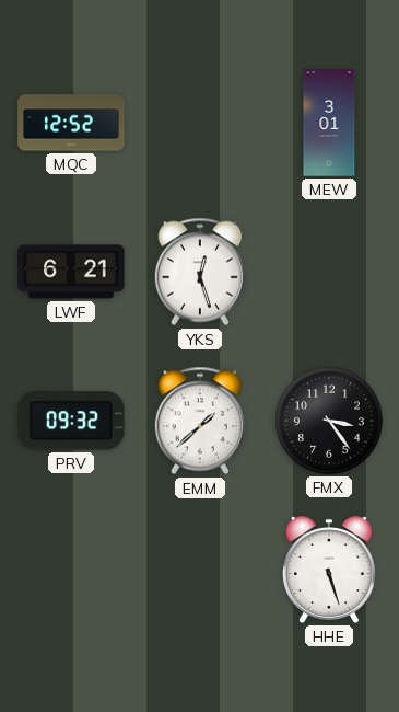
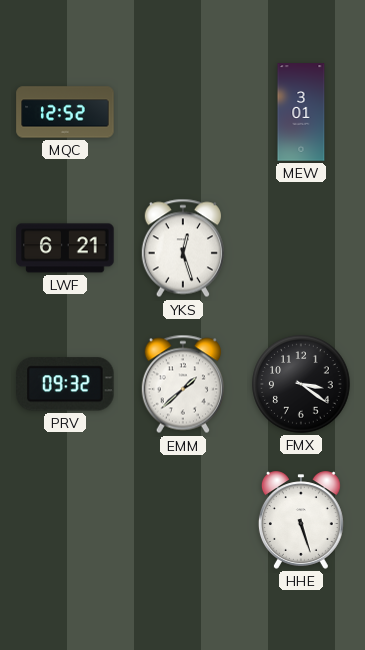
FMX: 3:24 -> 3:21
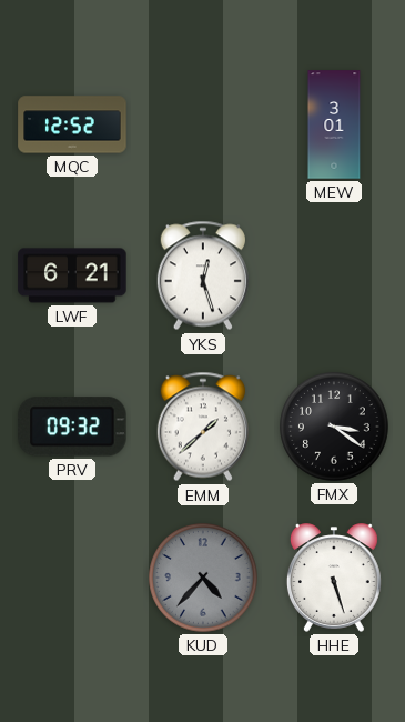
KUD: none -> 4:37
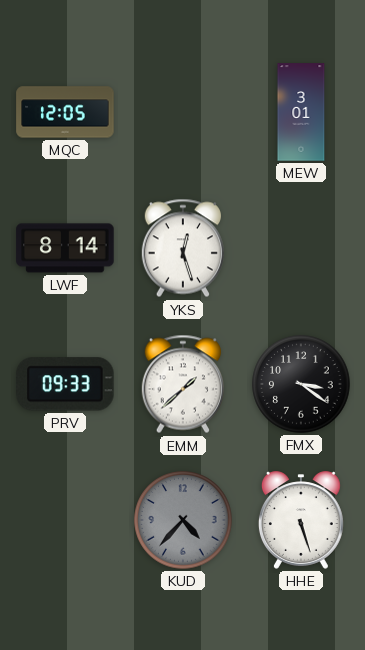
MQC: 12:52 -> 12:05
LWF: 6:21 -> 8:14
PRV: 09:32 -> 09:33
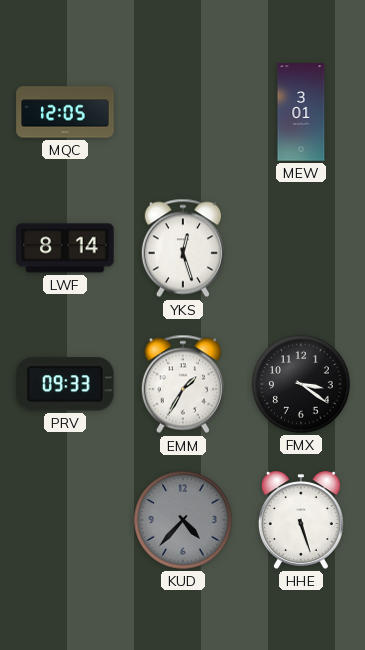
EMM: 1:38 -> 1:35
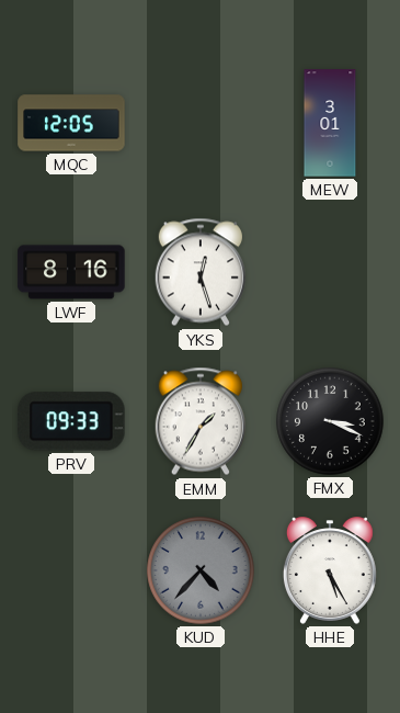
LWF: 8:14 -> 8:16
FMX: 3:21 -> 3:19
HHE: 5:27 -> 5:25
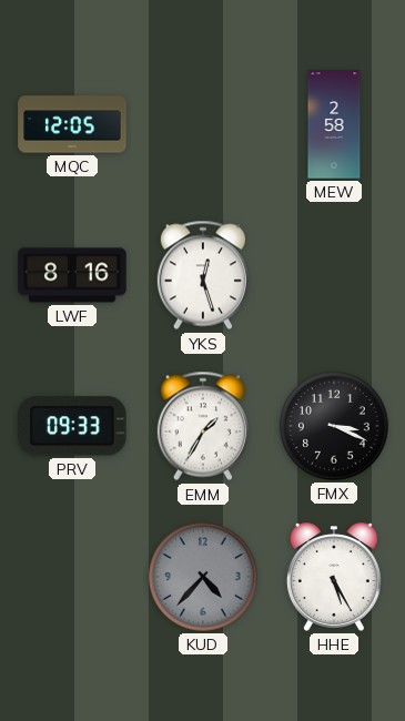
MEW: 3:01 -> 2:58
